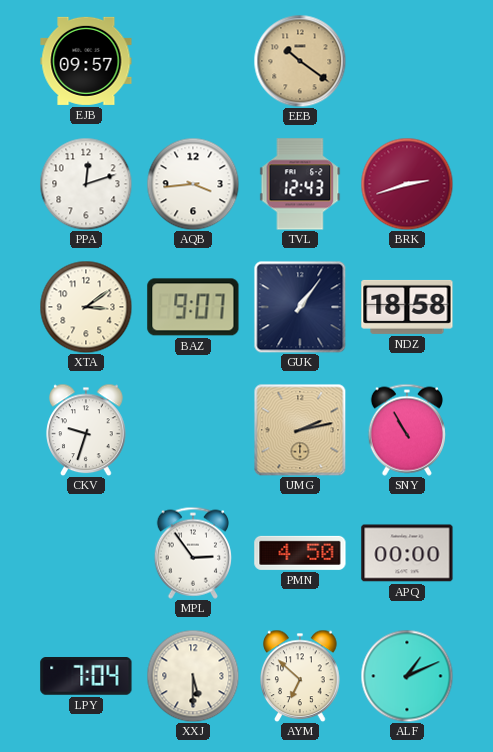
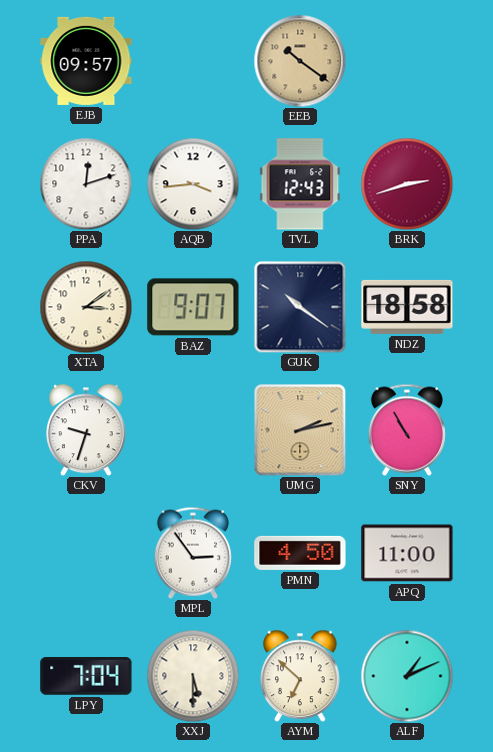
GUK: 1:06 -> 10:21
APQ: 00:00 -> 11:00
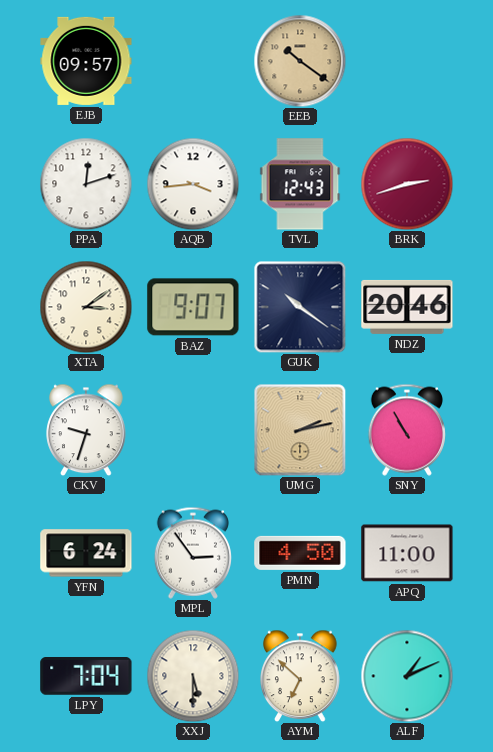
NDZ: 18:58 -> 20:46
YFN: none -> 6:24
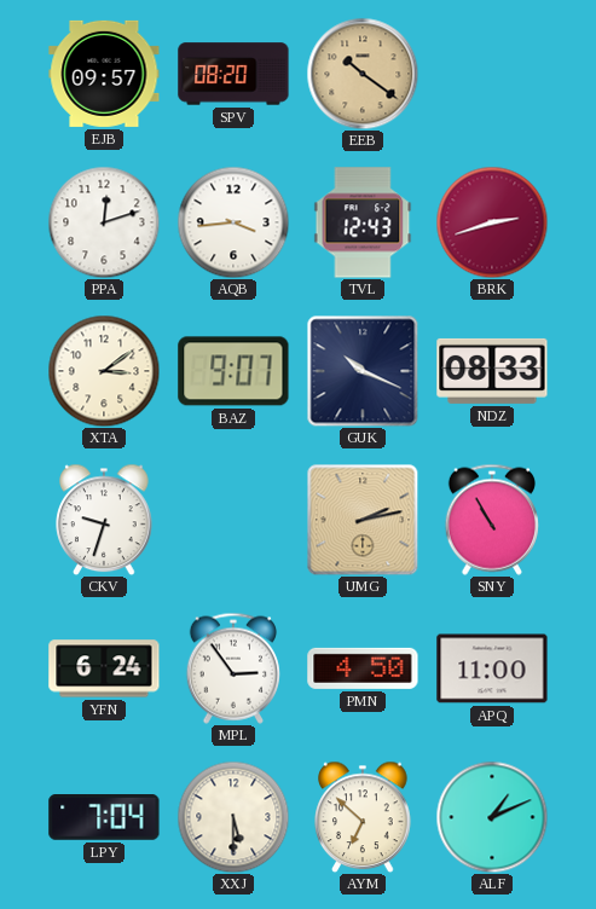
SPV: none -> 08:20
GUK: 10:21 -> 10:19
NDZ: 20:46 -> 08:33
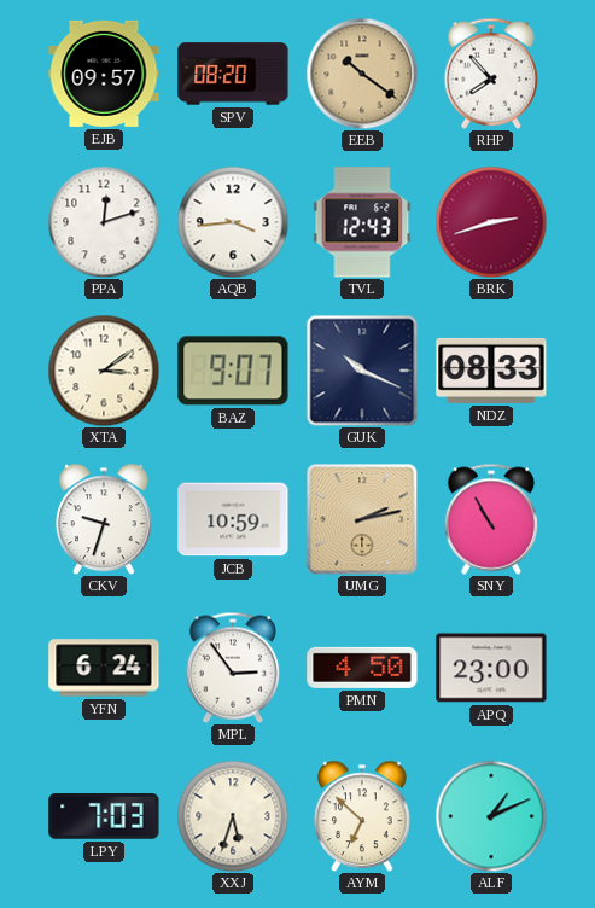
RHP: none -> 7:53
JCB: none -> 10:59
APQ: 11:00 -> 23:00
LPY: 7:04 -> 7:03
XXJ: 5:30 -> 5:33
